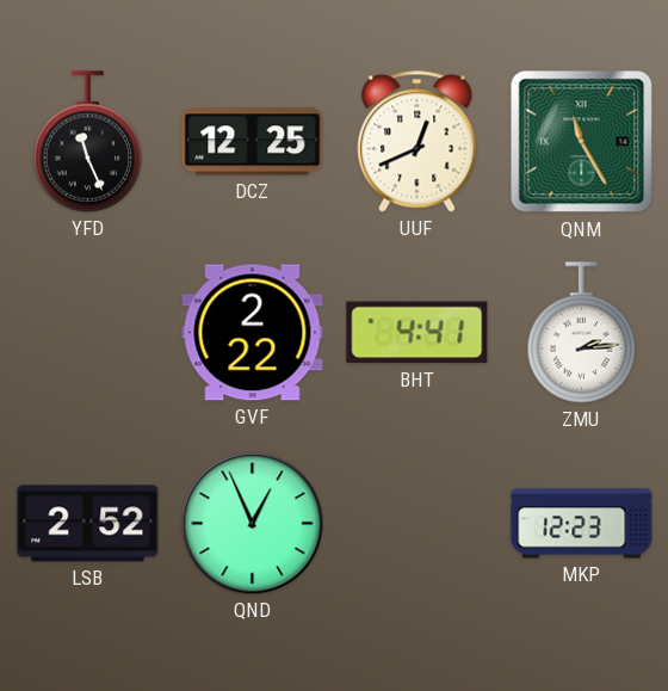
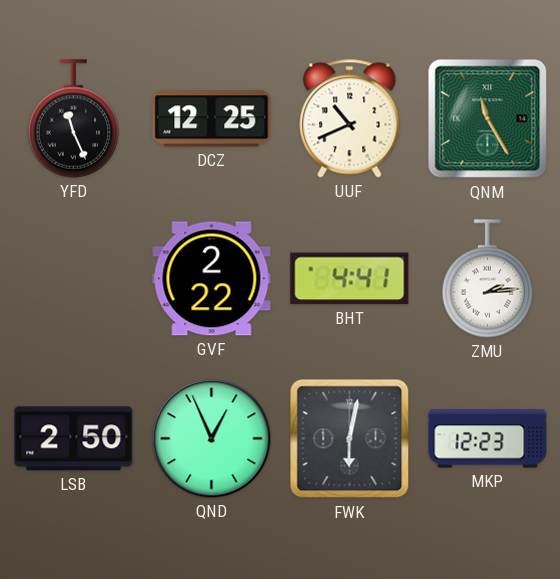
UUF: 12:41 -> 10:41
LSB: 2:52 -> 2:50
FWK: none -> 6:02
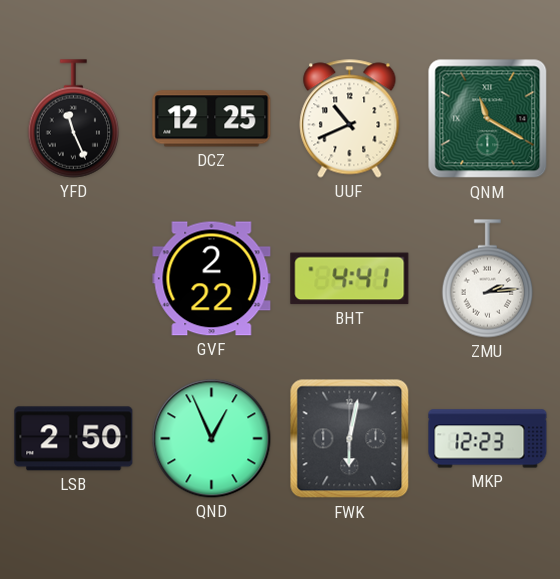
QNM: 11:25 -> 11:20
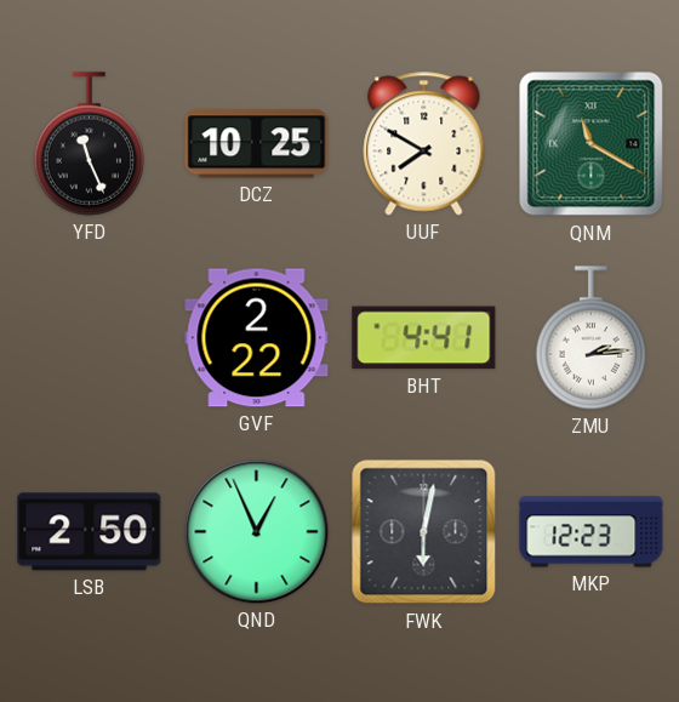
DCZ: 12:25 -> 10:25
UUF: 10:41 -> 7:50
